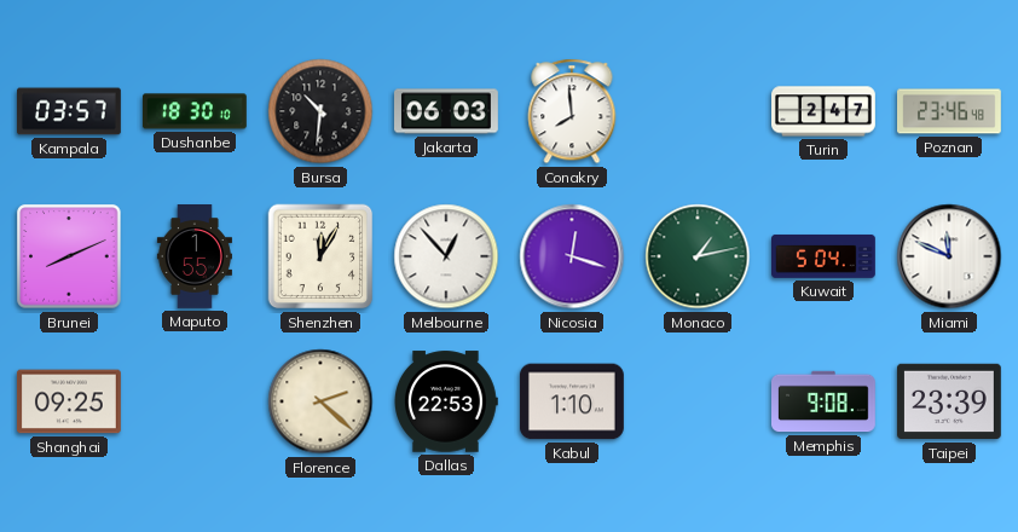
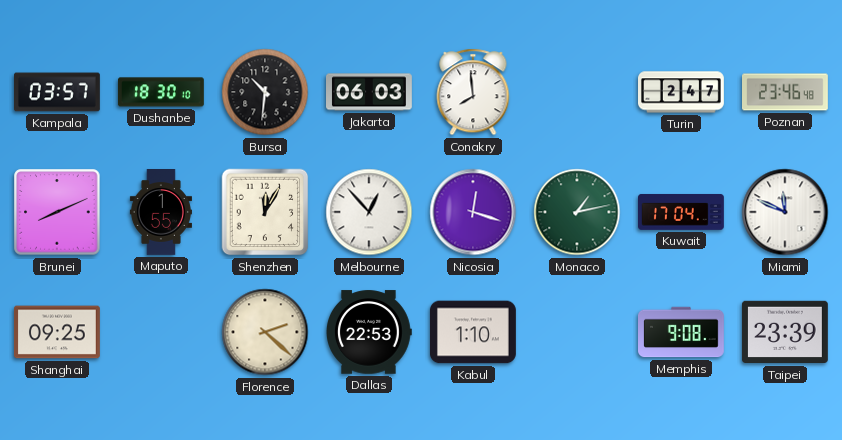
Kuwait: 5:04 -> 17:04
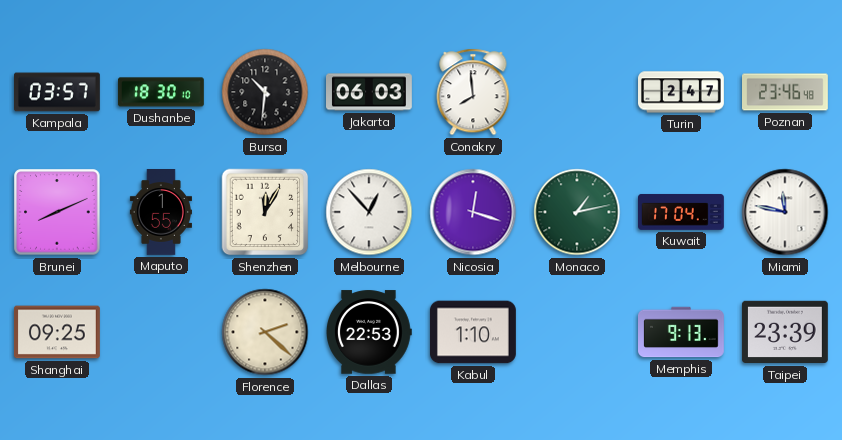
Miami: 11:49 -> 11:47
Memphis: 9:08 -> 9:13
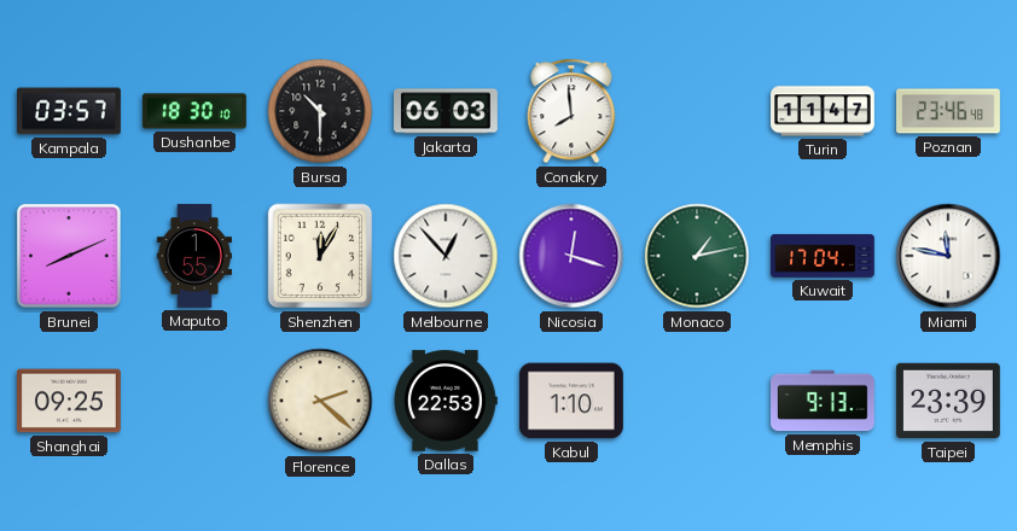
Bursa: 10:31 -> 10:30
Turin: 2:47 -> 11:47
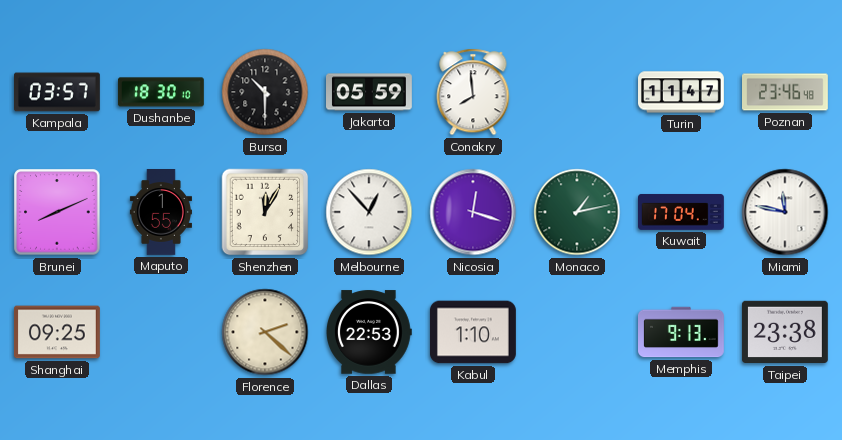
Jakarta: 06:03 -> 05:59
Taipei: 23:39 -> 23:38
